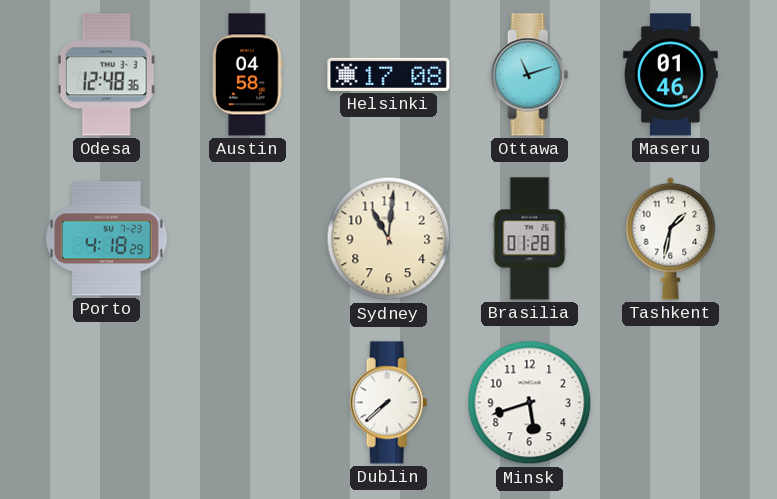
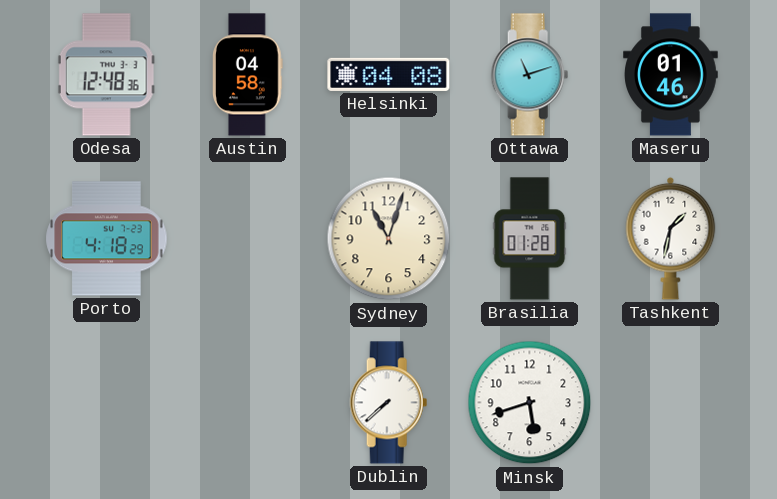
Helsinki: 17:08 -> 04:08
Sydney: 11:01 -> 11:03
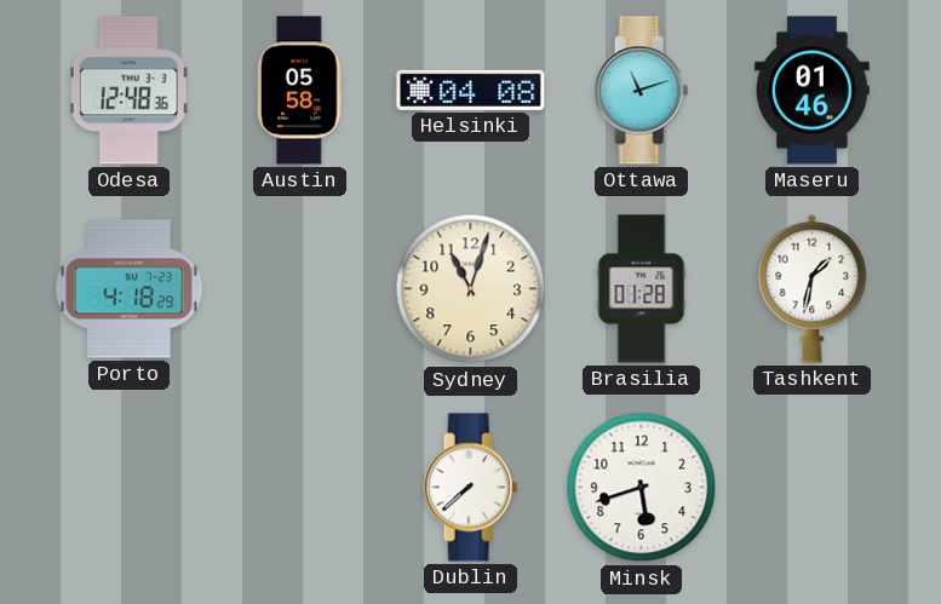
Austin: 04:58 -> 05:58
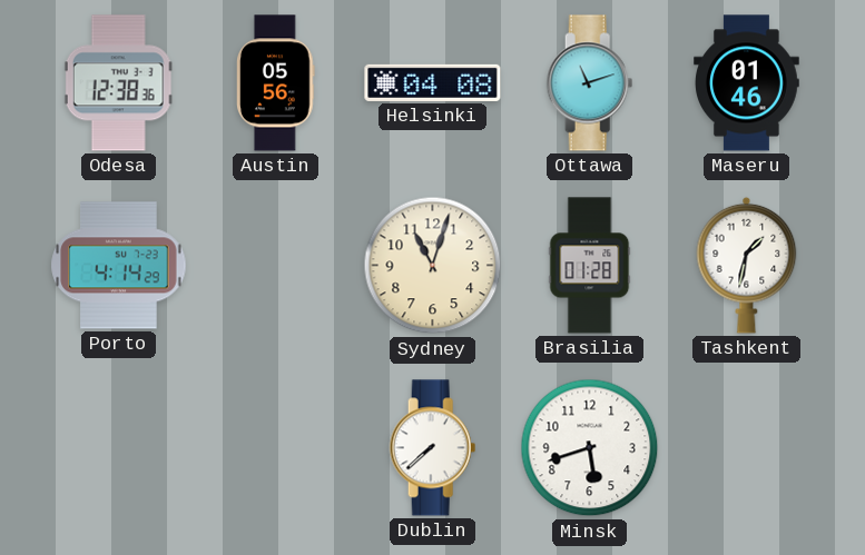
Odesa: 12:48 -> 12:38
Austin: 05:58 -> 05:56
Porto: 4:18 -> 4:14
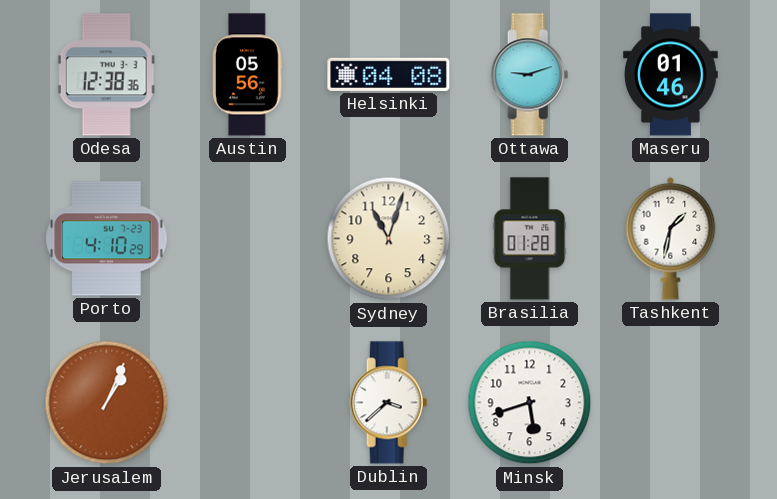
Ottawa: 11:12 -> 9:12
Porto: 4:14 -> 4:10
Jerusalem: none -> 1:04
Dublin: 7:38 -> 3:38
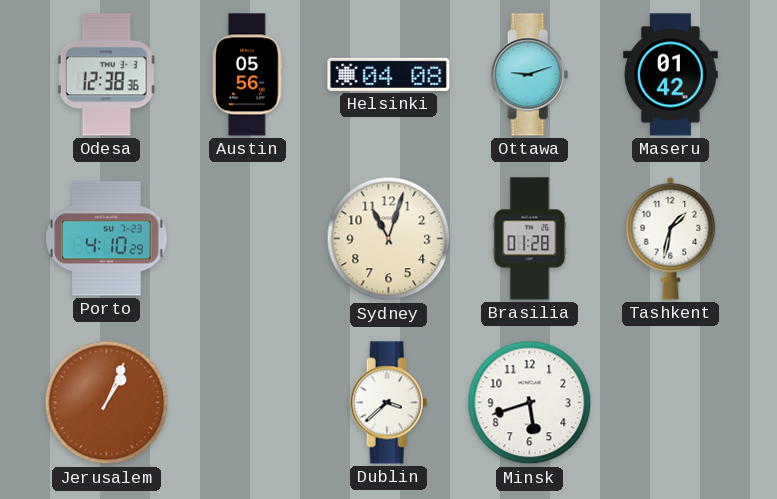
Maseru: 01:46 -> 01:42
